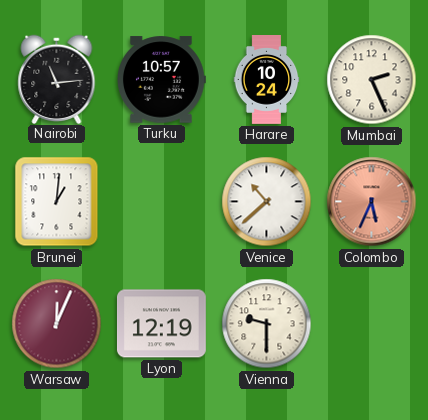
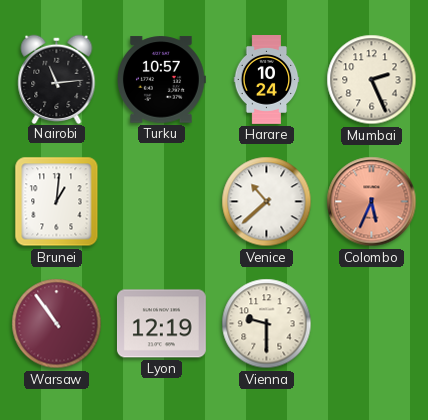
Warsaw: 12:04 -> 10:54
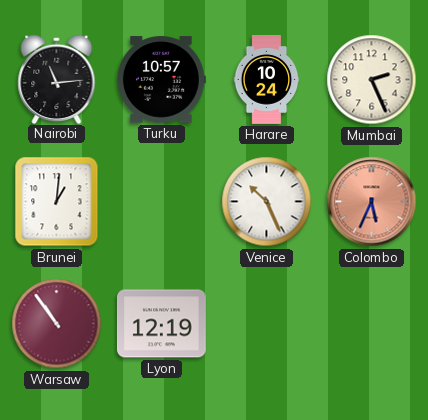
Venice: 10:38 -> 10:26
Vienna: 9:30 -> none
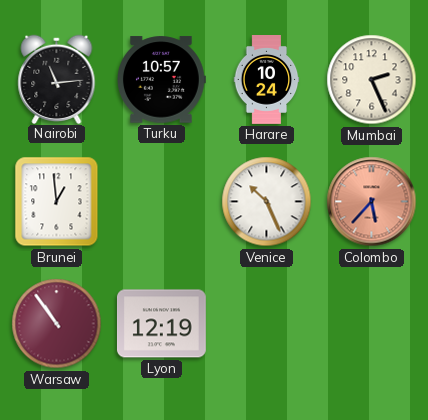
Brunei: 1:01 -> 12:59
Colombo: 5:34 -> 5:37
